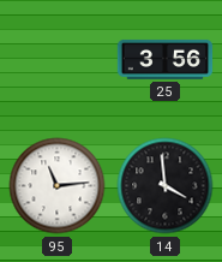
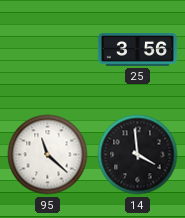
95: 11:14 -> 11:22
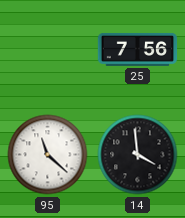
25: 3:56 -> 7:56
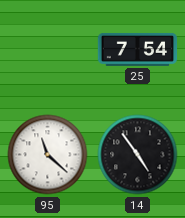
25: 7:56 -> 7:54
14: 3:59 -> 4:54
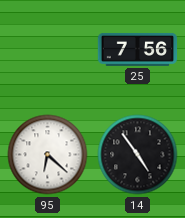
25: 7:54 -> 7:56
95: 11:22 -> 6:22
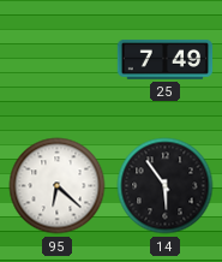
25: 7:56 -> 7:49
14: 4:54 -> 5:54
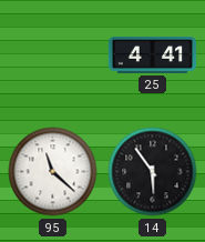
25: 7:49 -> 4:41
95: 6:22 -> 11:22
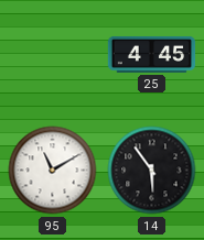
25: 4:41 -> 4:45
95: 11:22 -> 11:10
